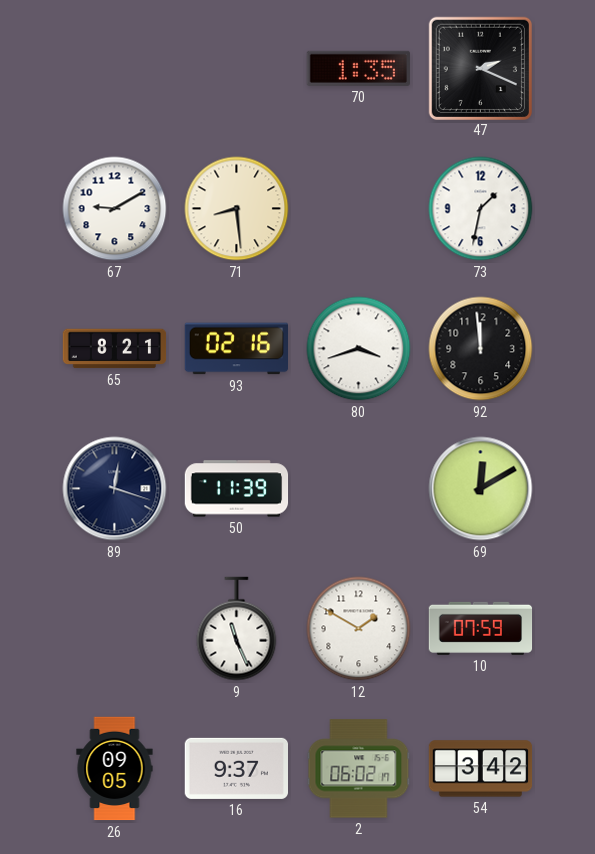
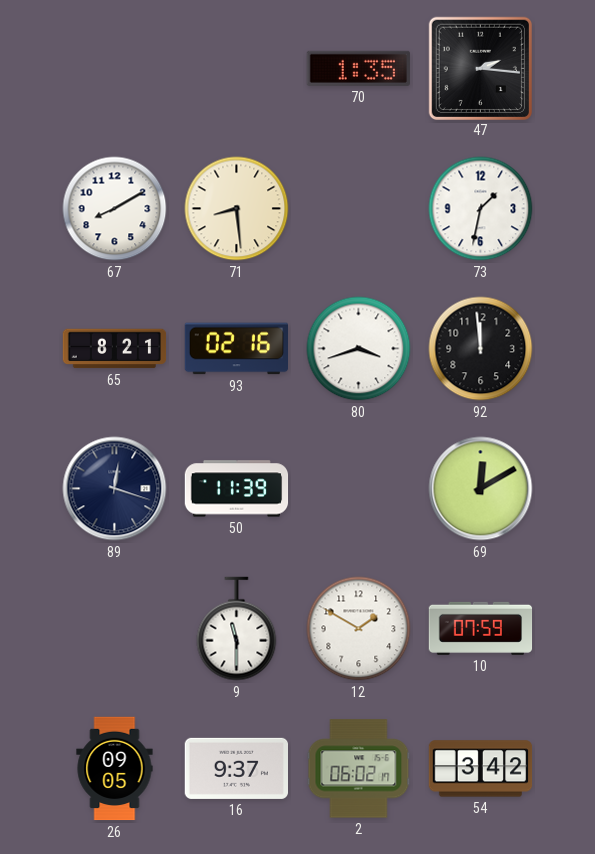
47: 2:19 -> 2:16
67: 9:10 -> 8:10
9: 11:26 -> 11:30
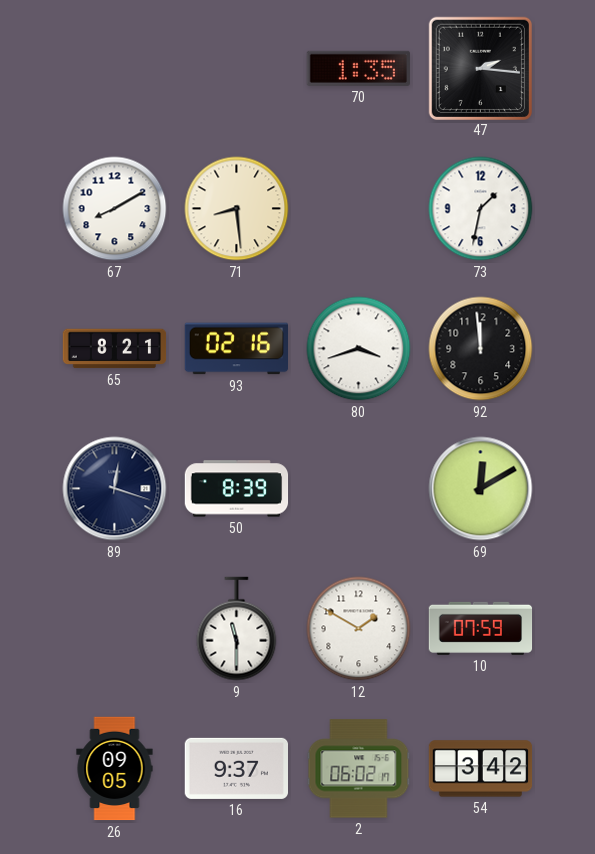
50: 11:39 -> 8:39
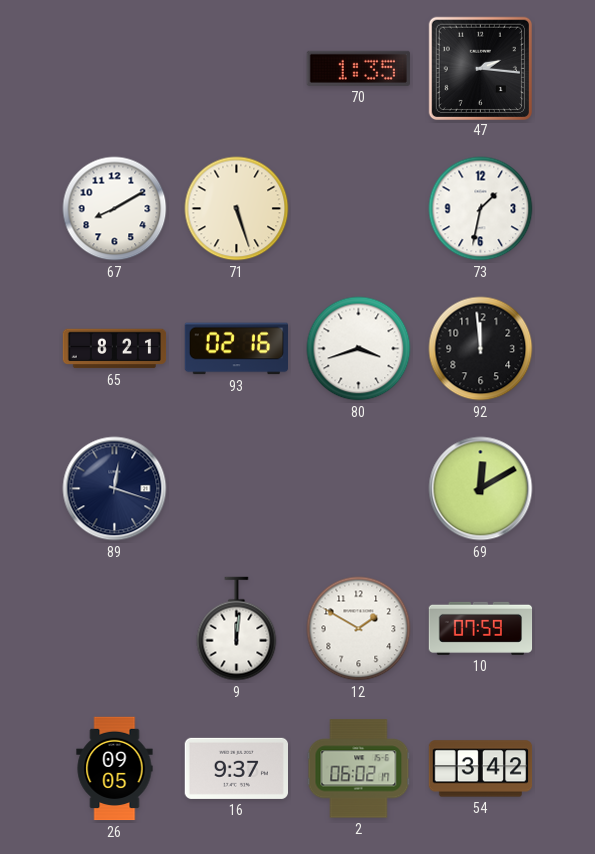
71: 8:29 -> 5:27
50: 8:39 -> none
9: 11:30 -> 12:01
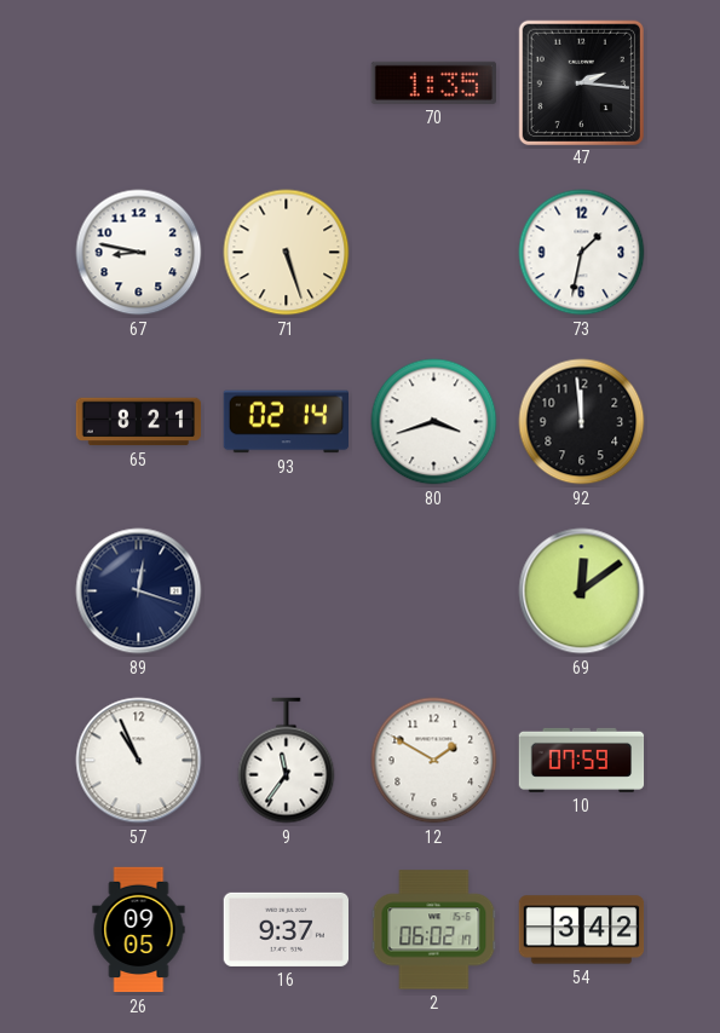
67: 8:10 -> 8:47
93: 02:16 -> 02:14
69: 12:10 -> 12:09
57: none -> 10:56
9: 12:01 -> 11:36
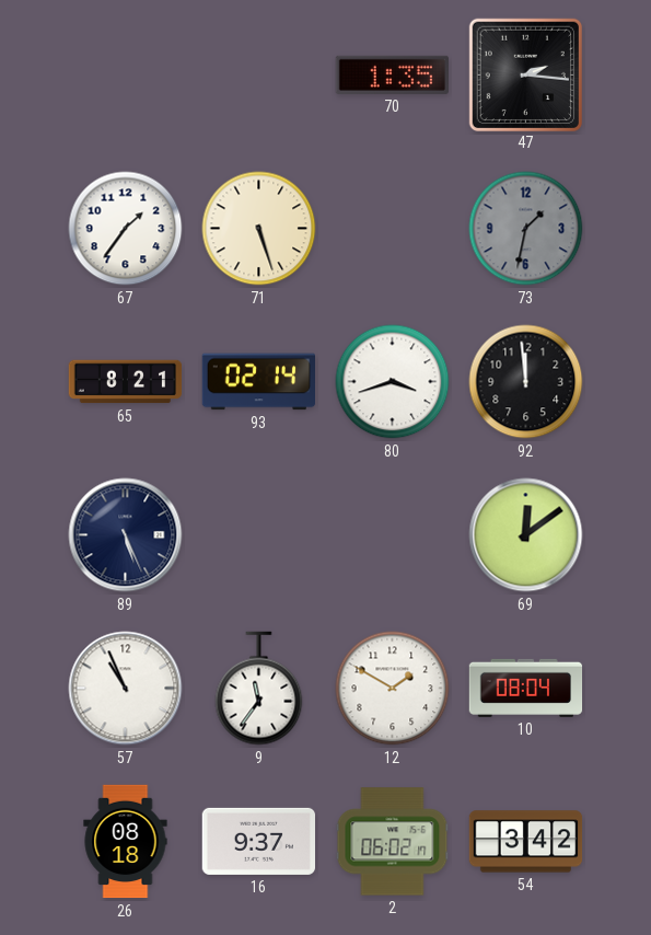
67: 8:47 -> 1:36
73 dial: white -> grey
89: 12:18 -> 5:26
10: 07:59 -> 08:04
26: 09:05 -> 08:18
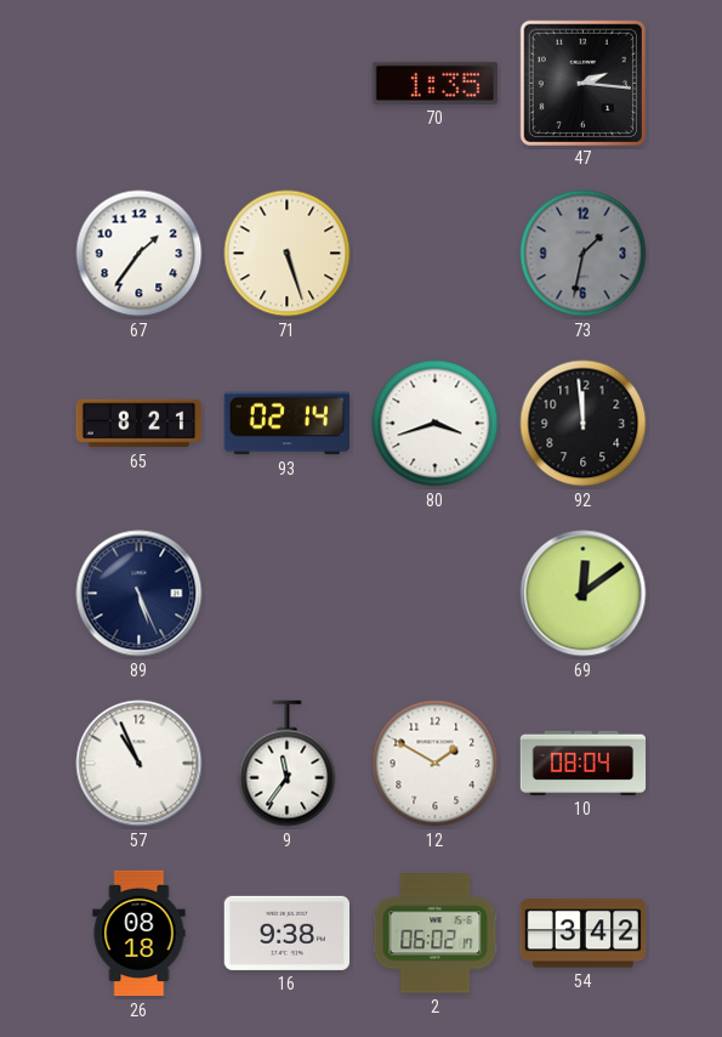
16: 9:37 -> 9:38
